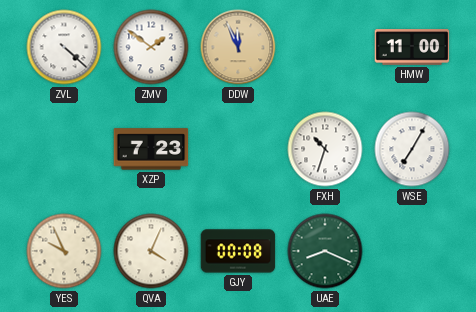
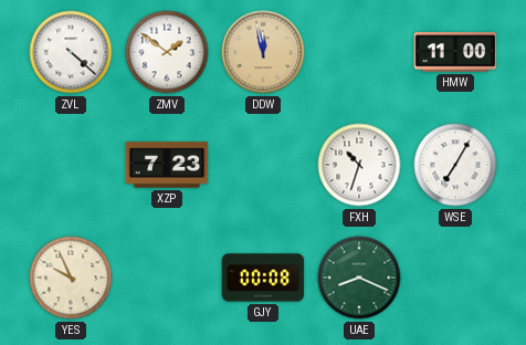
DDW: 11:56 -> 11:58
QVA: 4:04 -> none
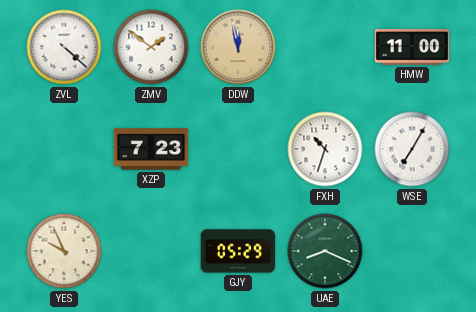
GJY: 00:08 -> 05:29
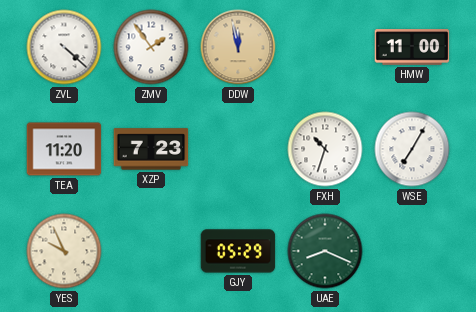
ZMV: 1:51 -> 1:54
TEA: none -> 11:20
